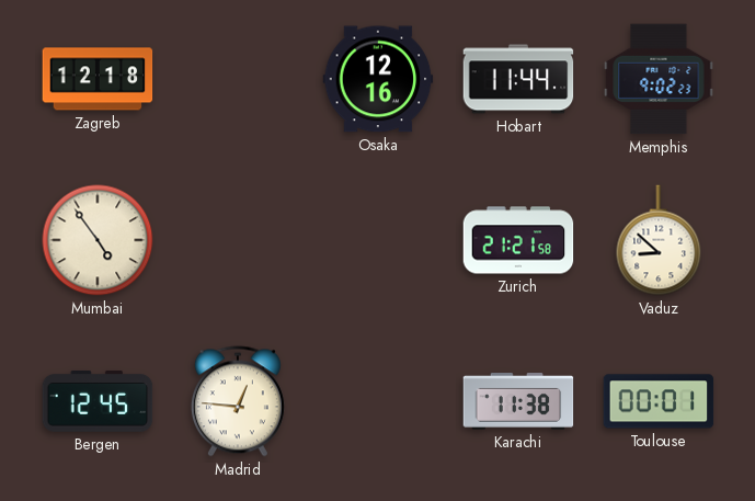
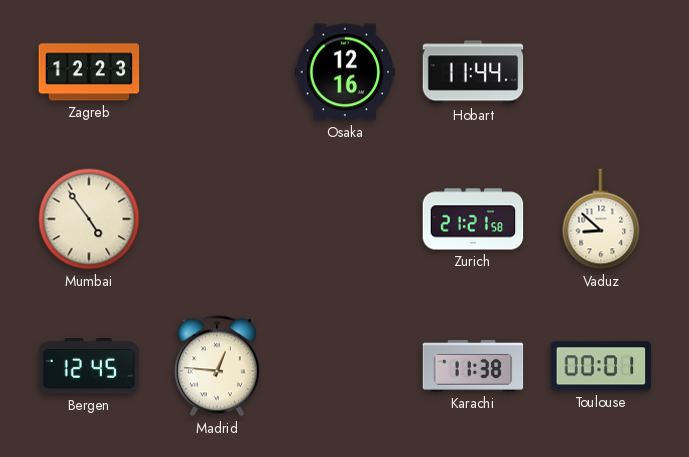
Zagreb: 12:18 -> 12:23
Memphis: 9:02 -> none
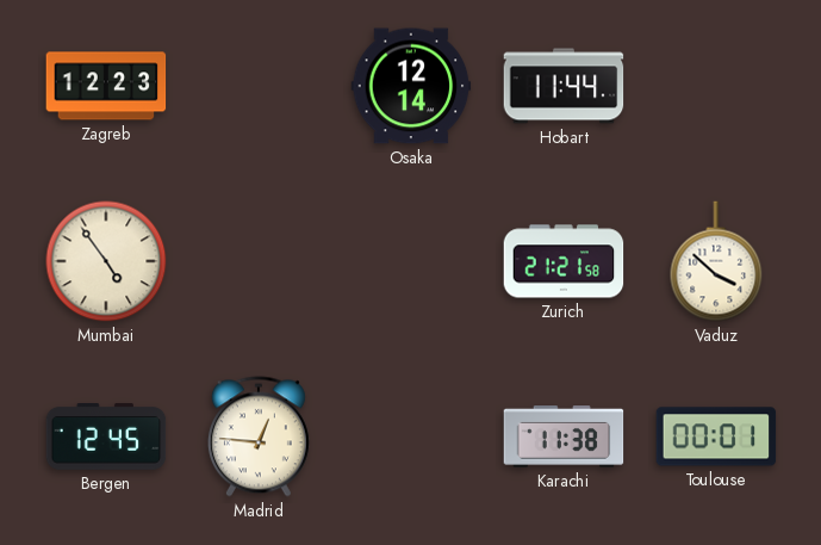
Osaka: 12:16 -> 12:14
Vaduz: 8:52 -> 3:52
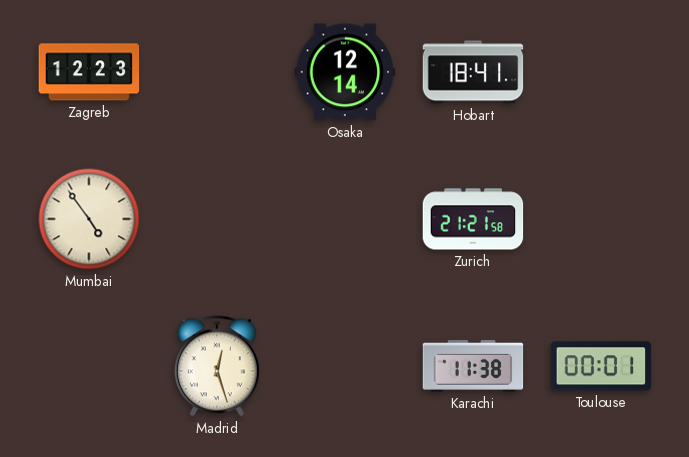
Hobart: 11:44 -> 18:41
Vaduz: 3:52 -> none
Bergen: 12:45 -> none
Madrid: 12:46 -> 12:27
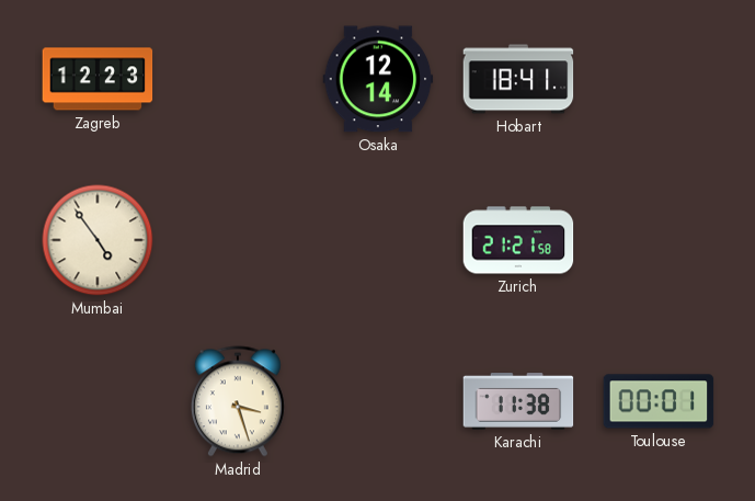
Madrid: 12:27 -> 3:27
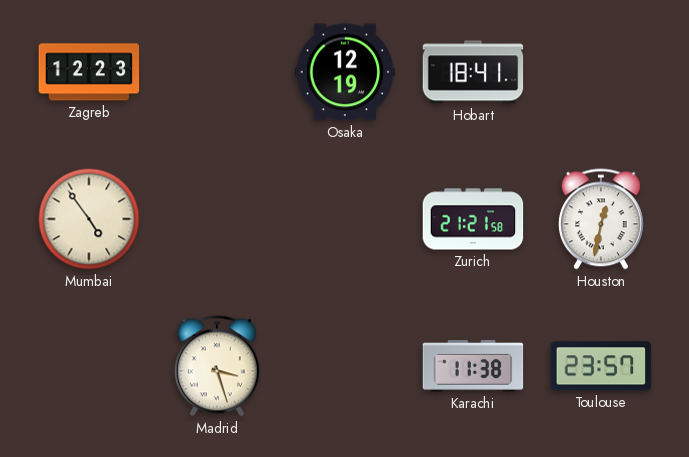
Osaka: 12:14 -> 12:19
Houston: none -> 12:32
Toulouse: 00:01 -> 23:57
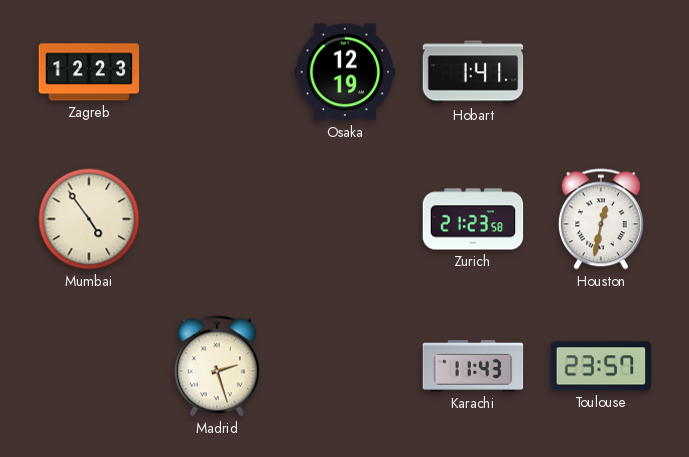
Hobart: 18:41 -> 1:41
Zurich: 21:21 -> 21:23
Madrid: 3:27 -> 2:27
Karachi: 11:38 -> 11:43
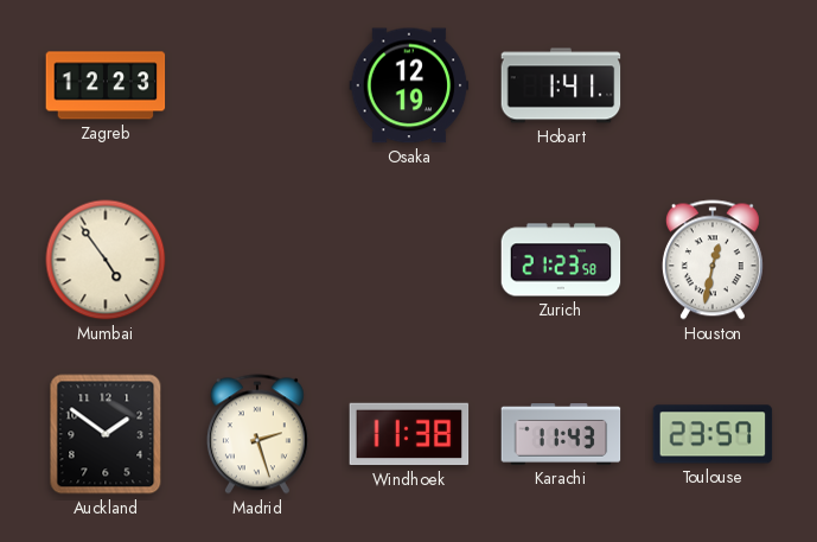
Auckland: none -> 1:51
Windhoek: none -> 11:38
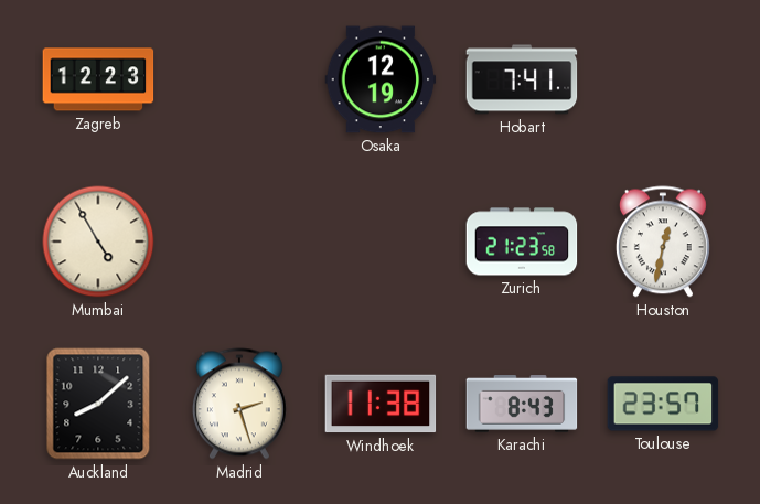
Hobart: 1:41 -> 7:41
Mumbai: 4:54 -> 4:55
Auckland: 1:51 -> 8:08
Karachi: 11:43 -> 8:43
